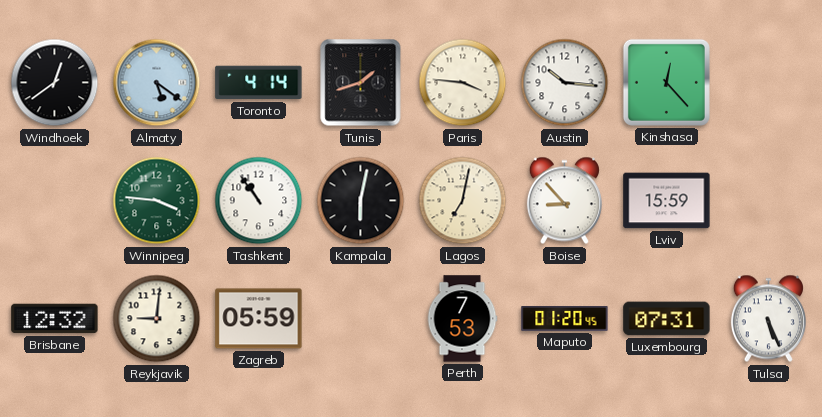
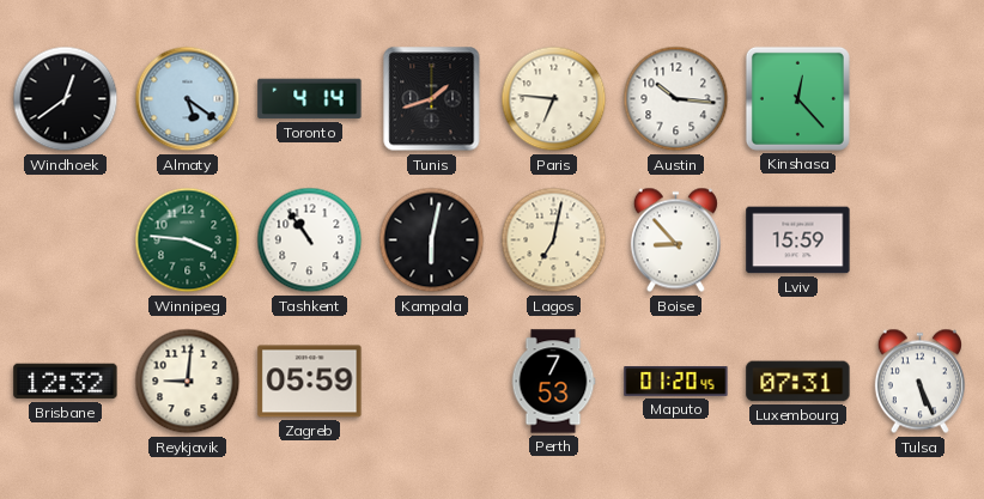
Paris: 3:46 -> 6:46
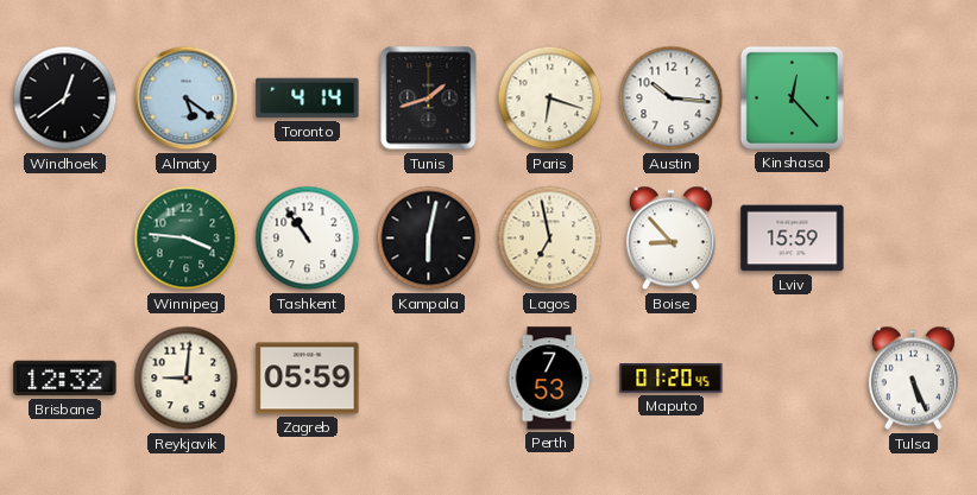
Paris: 6:46 -> 6:18
Lagos: 7:02 -> 6:58
Luxembourg: 07:31 -> none
